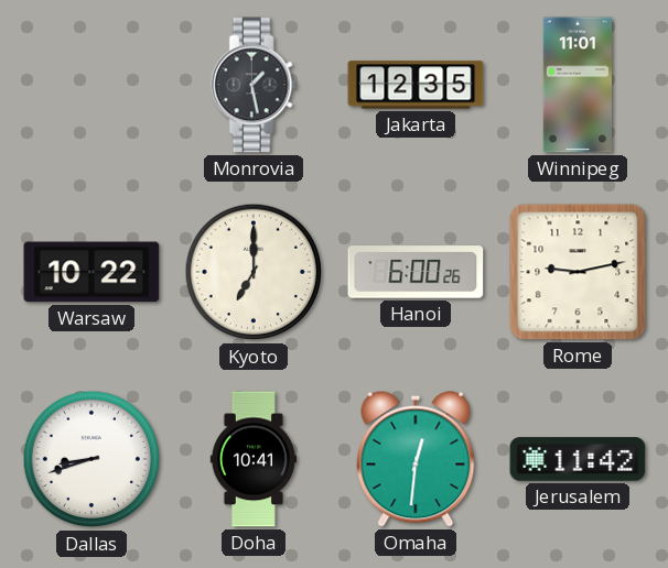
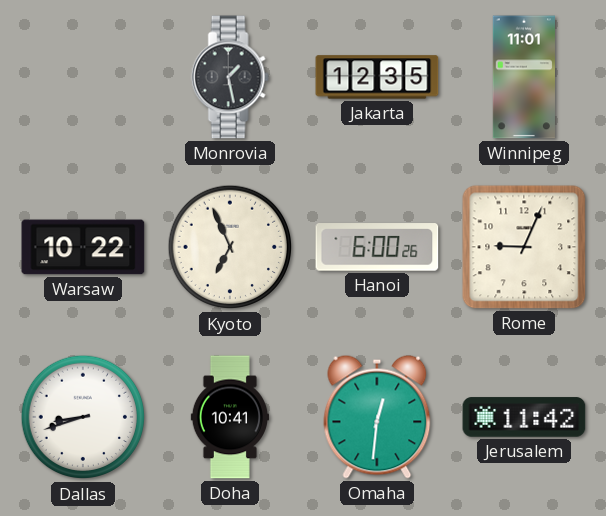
Kyoto: 7:00 -> 6:56
Rome: 9:13 -> 9:04
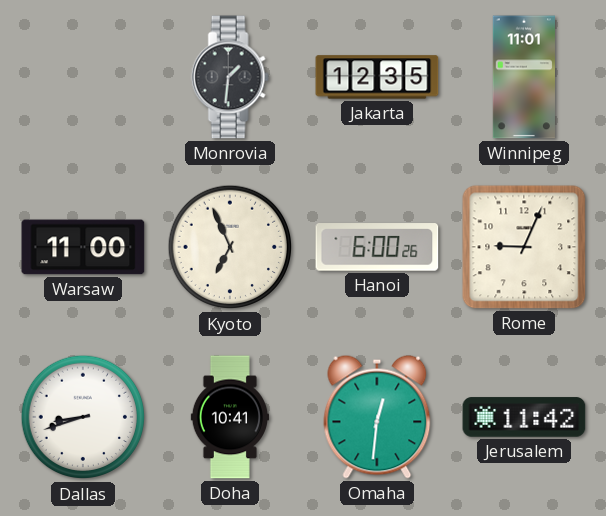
Monrovia: 1:28 -> 1:31
Warsaw: 10:22 -> 11:00
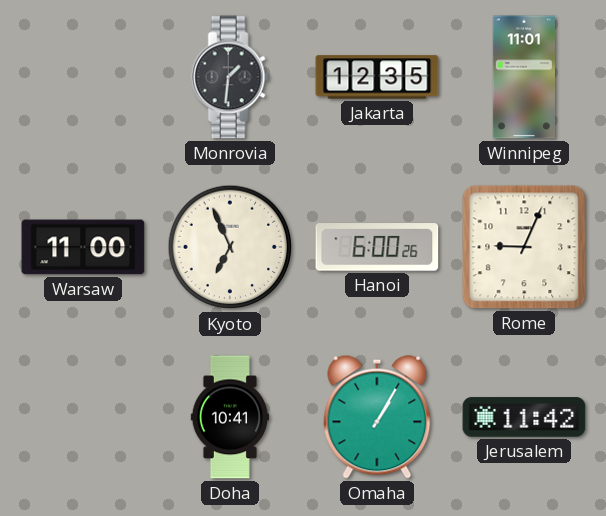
Dallas: 8:42 -> none
Omaha: 12:31 -> 1:05
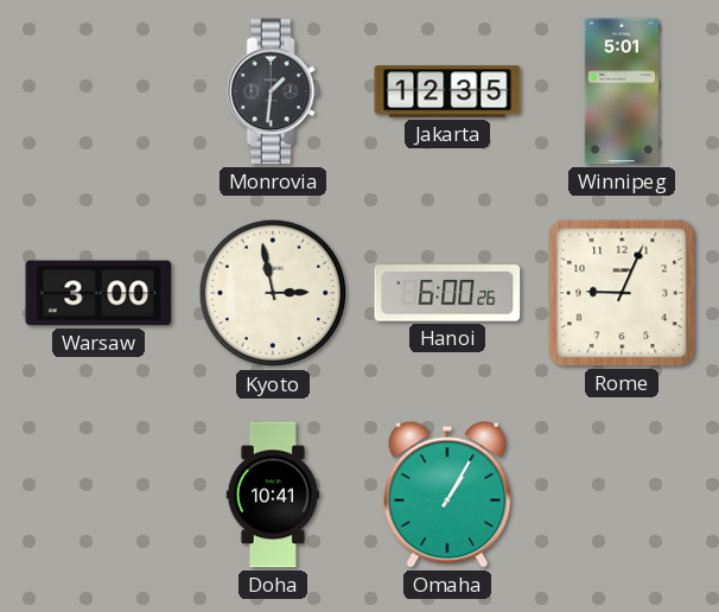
Winnipeg: 11:01 -> 5:01
Warsaw: 11:00 -> 3:00
Kyoto: 6:56 -> 2:58
Jerusalem: 11:42 -> none
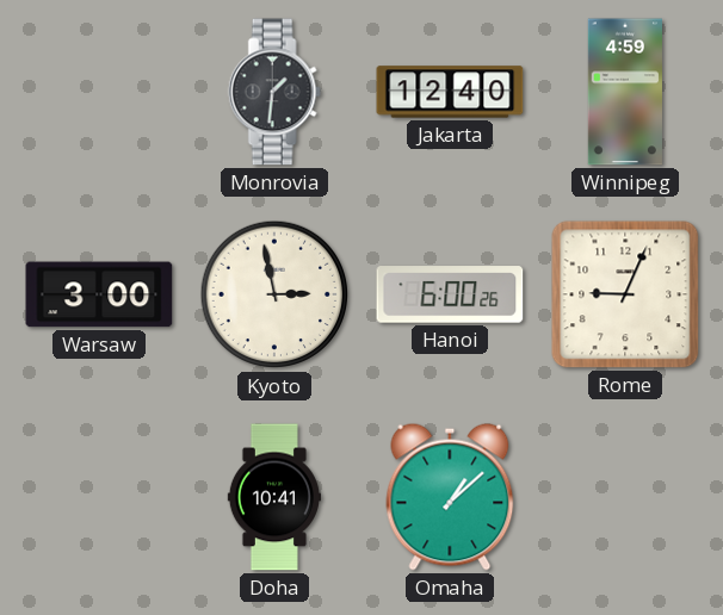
Jakarta: 12:35 -> 12:40
Winnipeg: 5:01 -> 4:59
Omaha: 1:05 -> 1:08
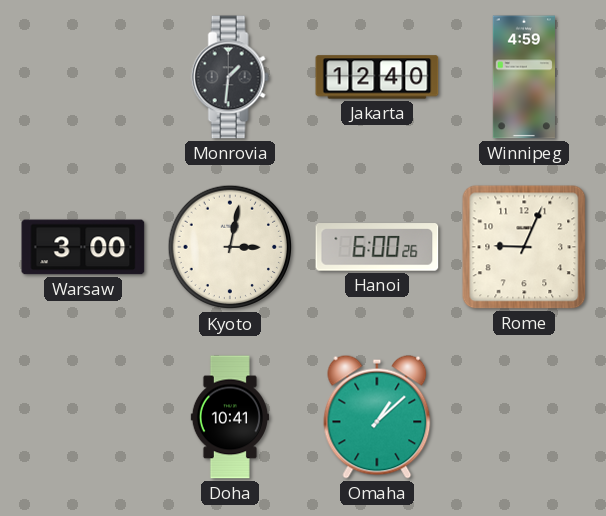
Kyoto: 2:58 -> 3:02
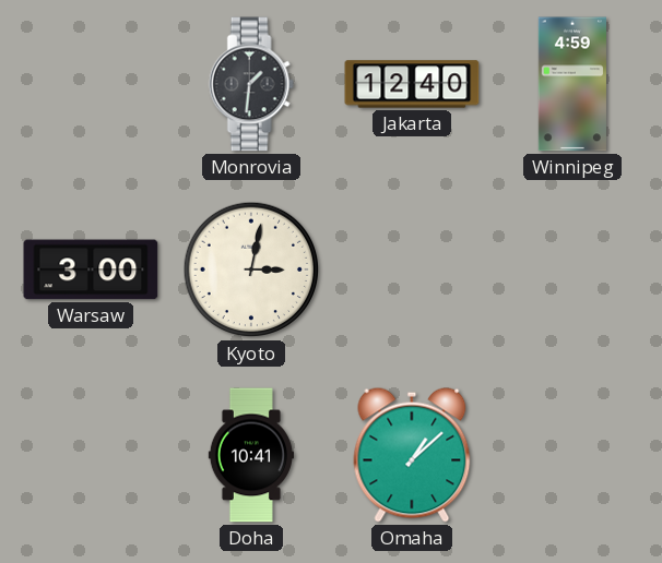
Hanoi: 6:00 -> none
Rome: 9:04 -> none
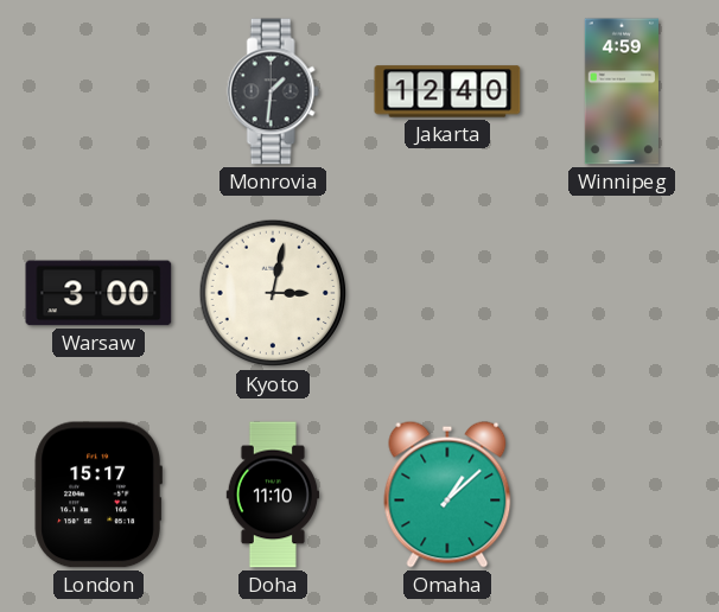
London: none -> 15:17
Doha: 10:41 -> 11:10
